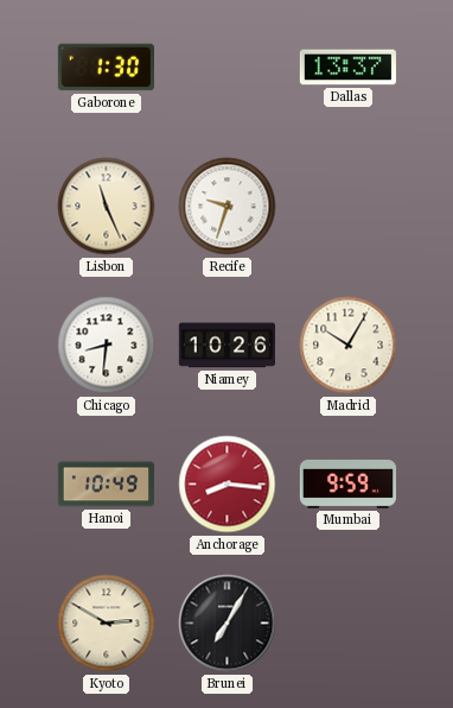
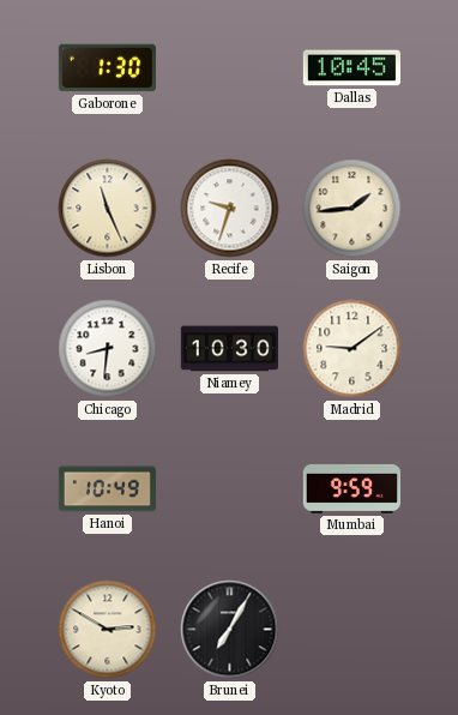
Dallas: 13:37 -> 10:45
Saigon: none -> 1:44
Niamey: 10:26 -> 10:30
Madrid: 10:05 -> 9:09
Anchorage: 8:16 -> none
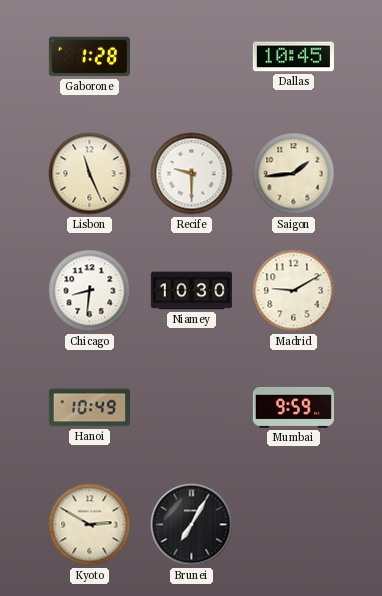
Gaborone: 1:30 -> 1:28
Recife: 9:33 -> 9:30
Madrid: 9:09 -> 9:10
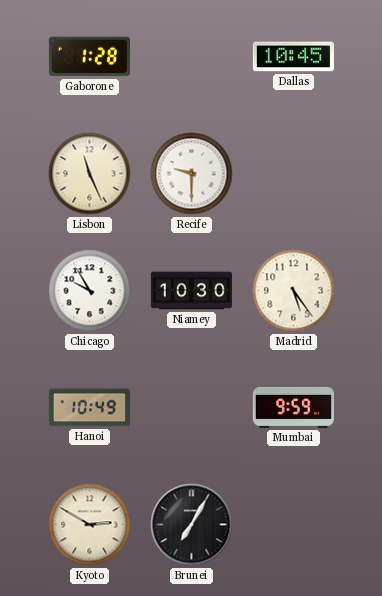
Saigon: 1:44 -> none
Chicago: 8:31 -> 9:55
Madrid: 9:10 -> 5:24
